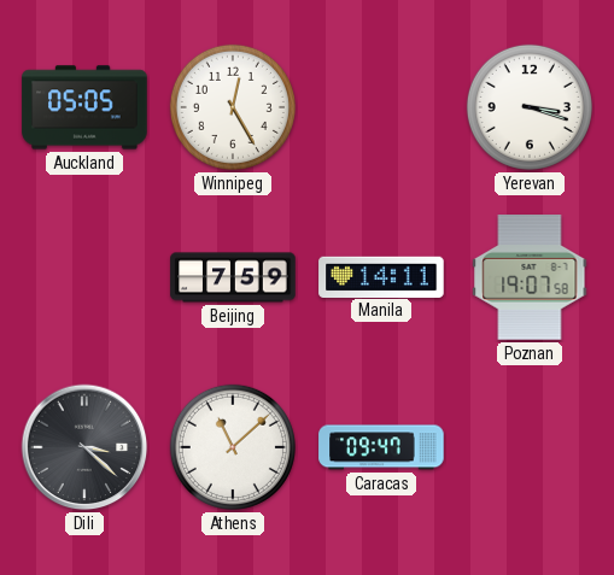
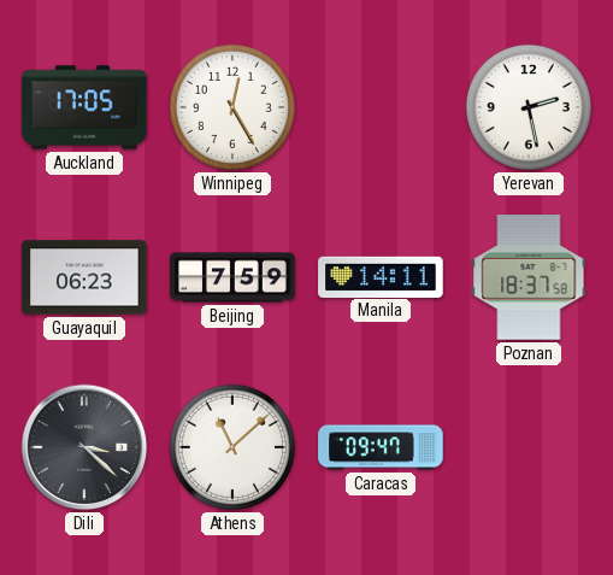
Auckland: 05:05 -> 17:05
Yerevan: 3:18 -> 2:28
Guayaquil: none -> 06:23
Poznan: 19:07 -> 18:37
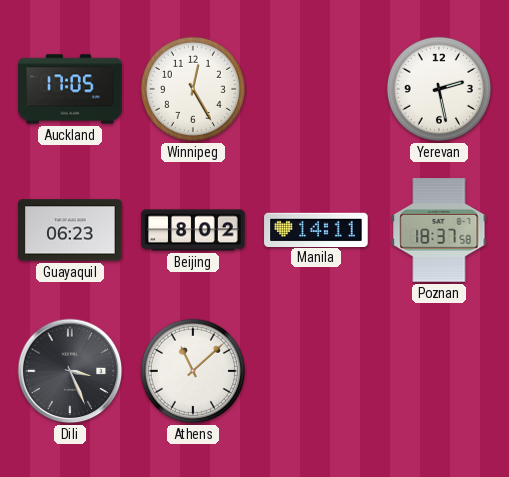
Beijing: 7:59 -> 8:02
Dili: 3:22 -> 3:26
Caracas: 09:47 -> none
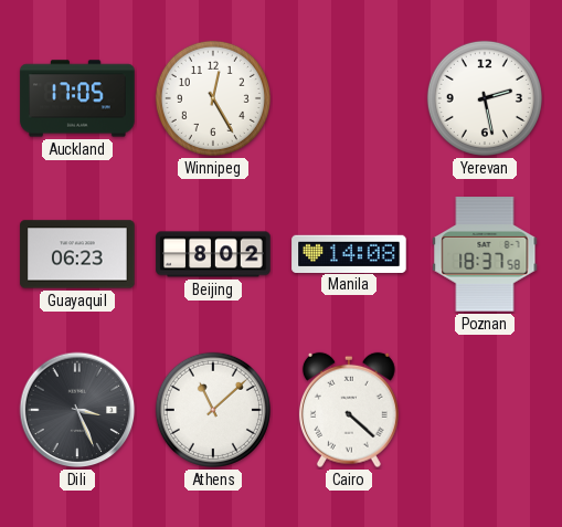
Manila: 14:11 -> 14:08
Cairo: none -> 4:22
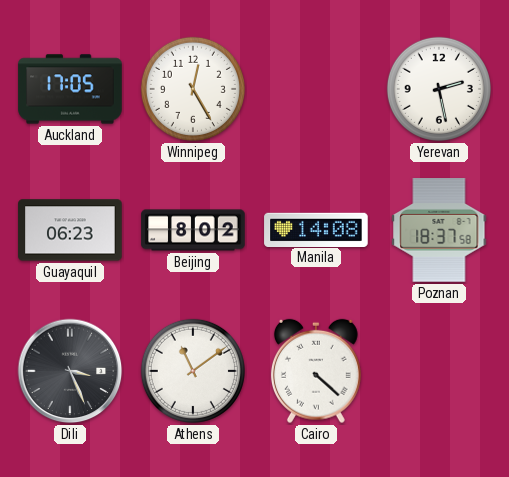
Athens: 11:08 -> 11:09
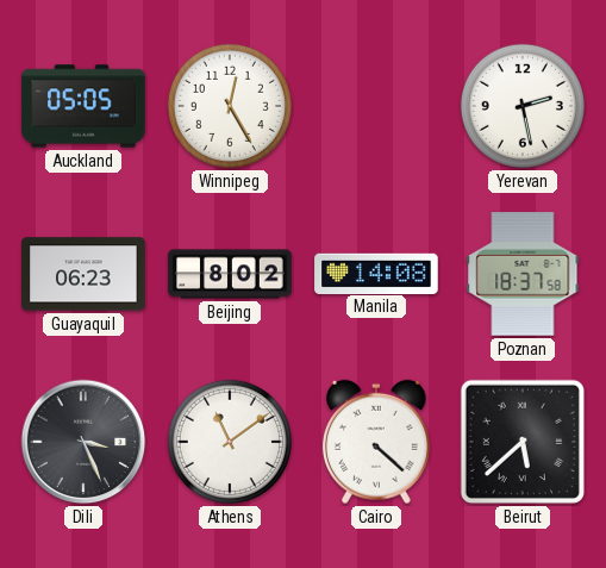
Auckland: 17:05 -> 05:05
Beirut: none -> 5:38
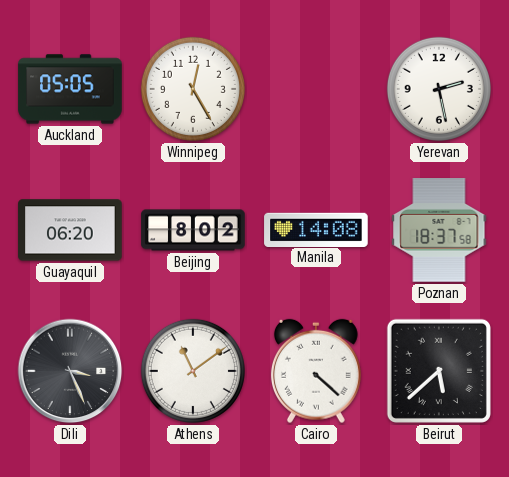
Guayaquil: 06:23 -> 06:20
